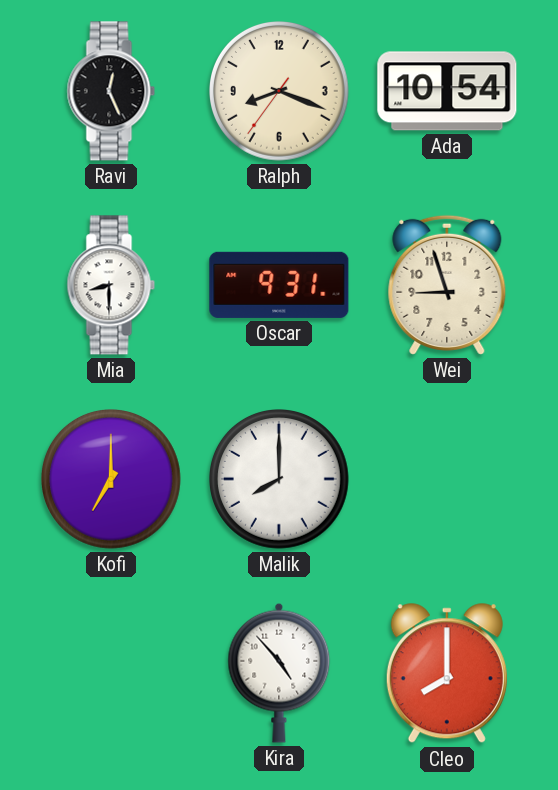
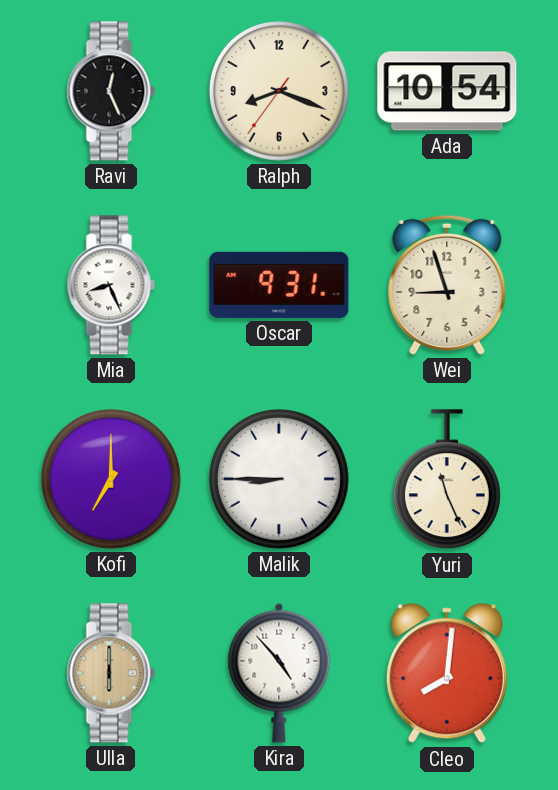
Mia: 8:30 -> 8:26
Malik: 8:00 -> 8:45
Yuri: none -> 11:26
Ulla: none -> 6:00
Cleo: 8:00 -> 8:01
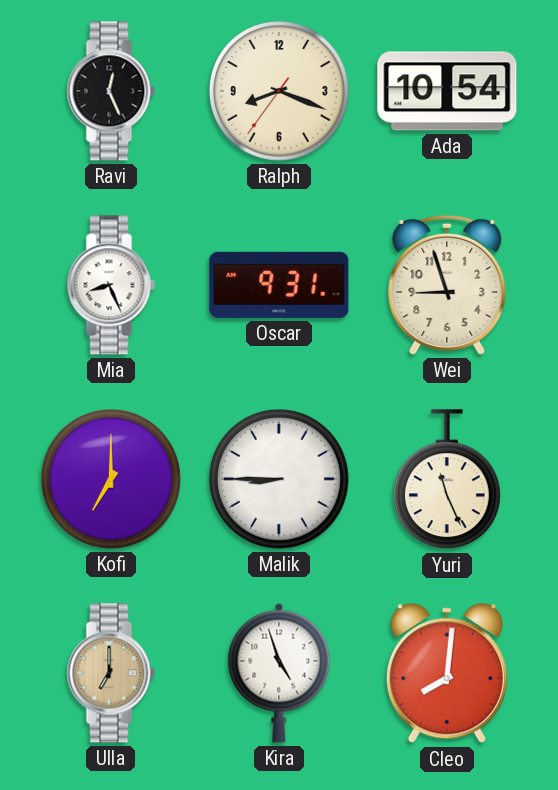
Ulla: 6:00 -> 7:00
Kira: 4:53 -> 4:57
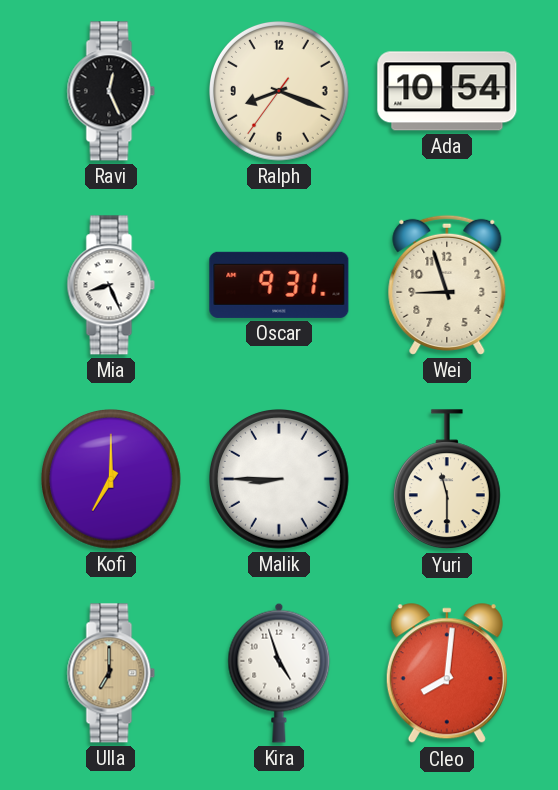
Yuri: 11:26 -> 11:30
